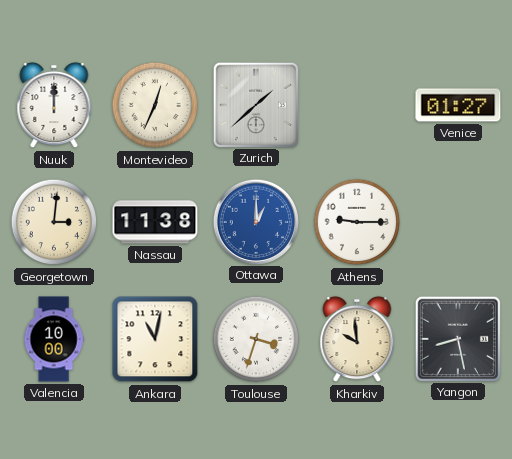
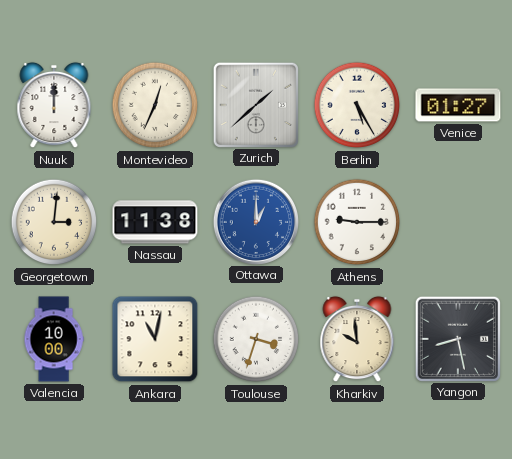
Berlin: none -> 5:25
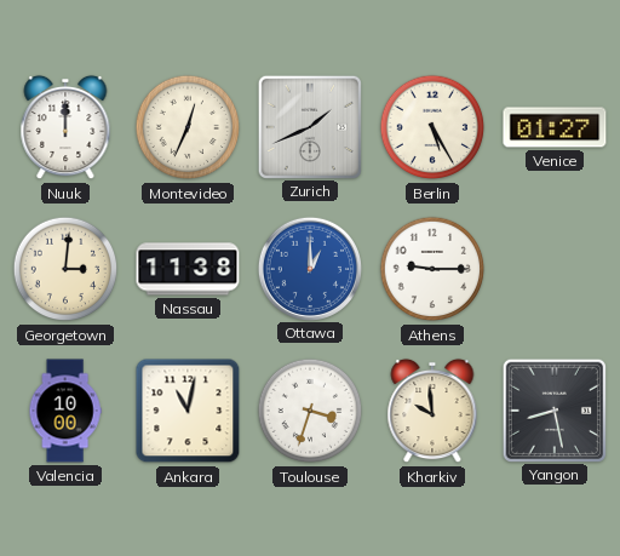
Zurich: 1:38 -> 1:41
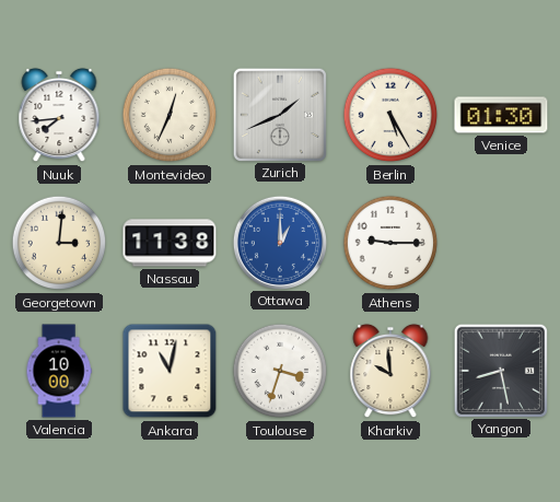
Nuuk: 12:00 -> 7:44
Venice: 01:27 -> 01:30
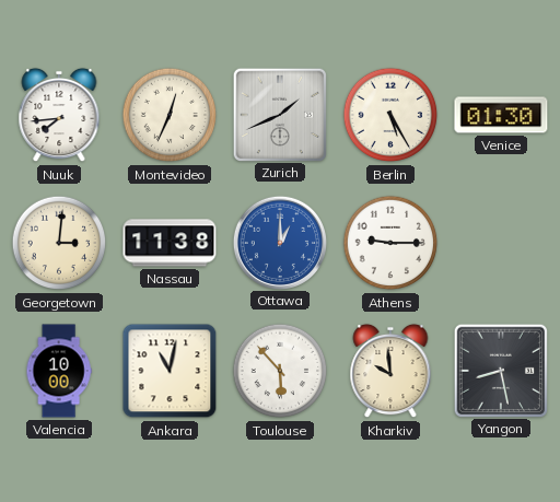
Toulouse: 3:33 -> 5:53
